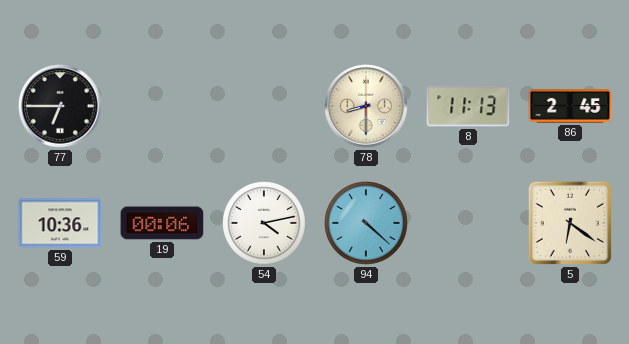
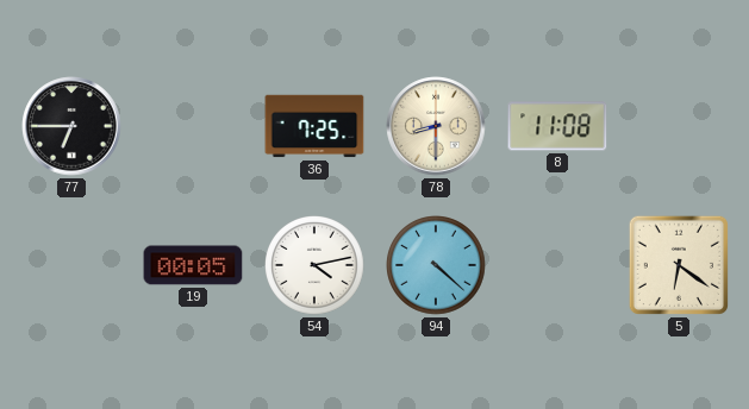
36: none -> 7:25
8: 11:13 -> 11:08
86: 2:45 -> none
59: 10:36 -> none
19: 00:06 -> 00:05
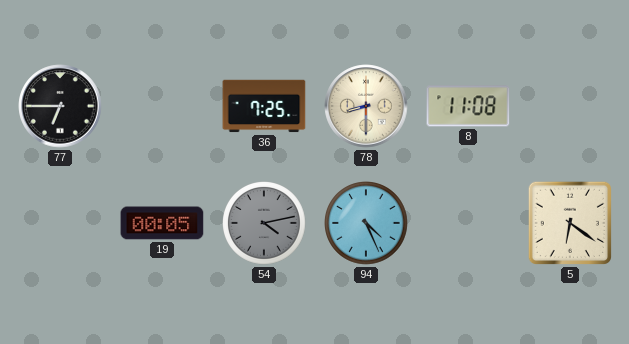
54 dial: white -> grey
94: 4:22 -> 4:26
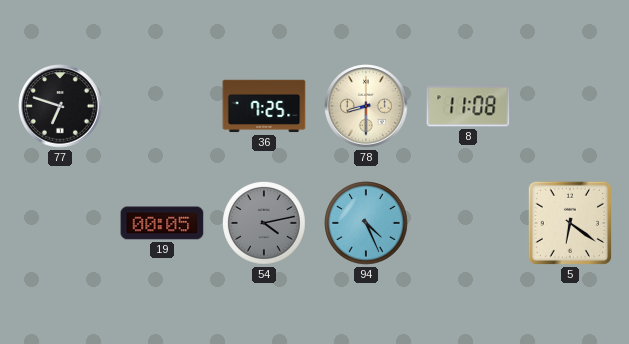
77: 6:45 -> 6:48
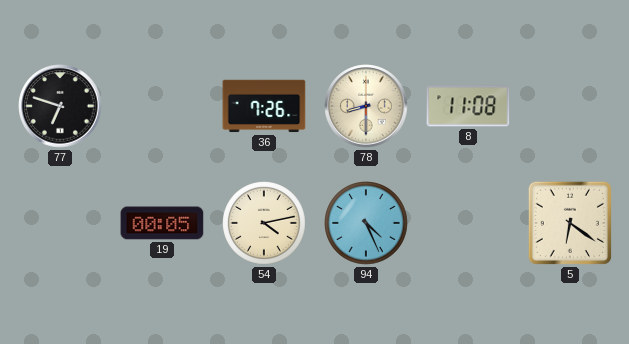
36: 7:25 -> 7:26
54 dial: grey -> cream
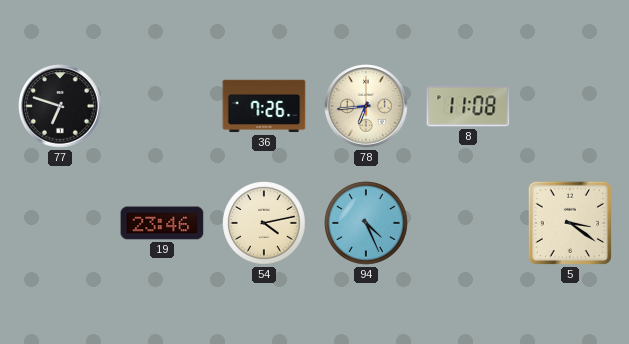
78: 8:30 -> 6:44
19: 00:05 -> 23:46
5: 6:21 -> 3:21
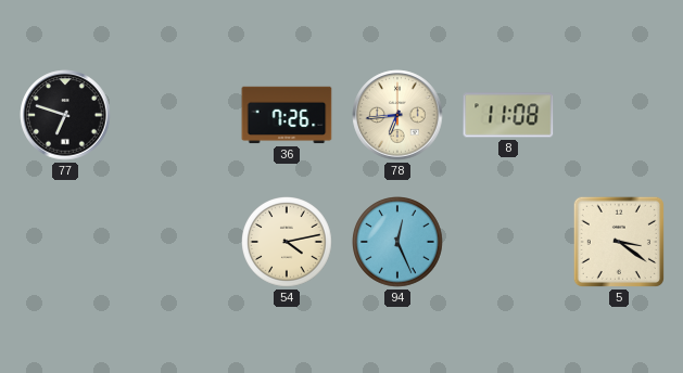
19: 23:46 -> none
94: 4:26 -> 12:26
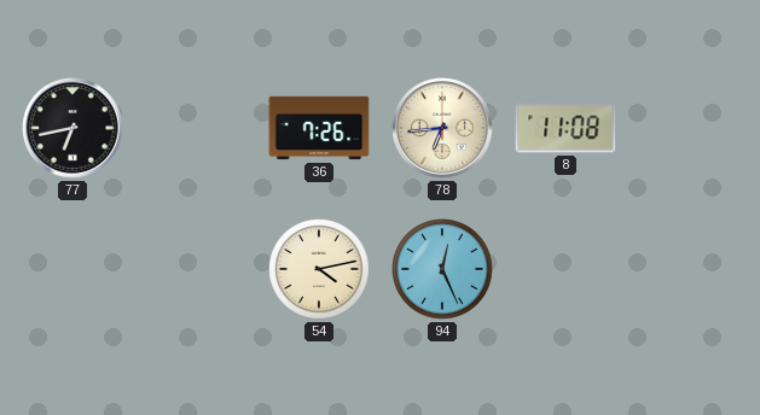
77: 6:48 -> 6:43
5: 3:21 -> none
